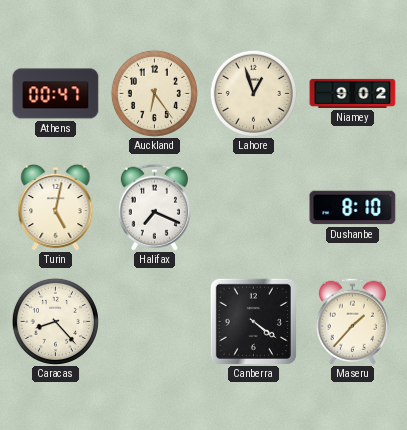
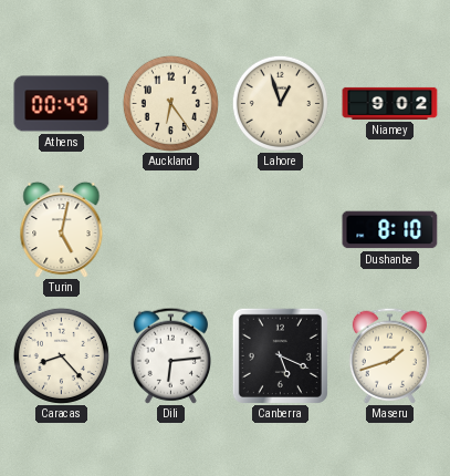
Athens: 00:47 -> 00:49
Halifax: 7:19 -> none
Dili: none -> 6:14
Canberra: 4:21 -> 5:19
Maseru: 1:37 -> 1:42
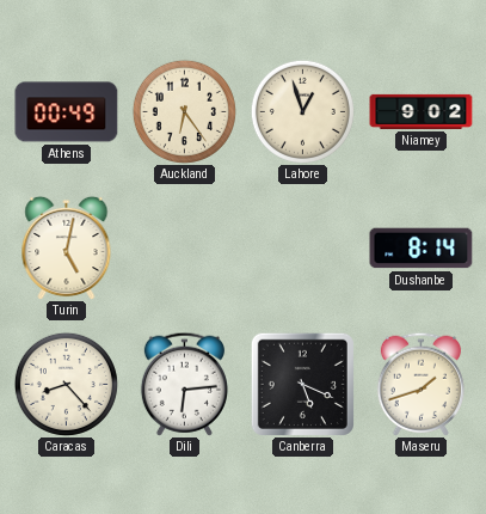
Dushanbe: 8:10 -> 8:14
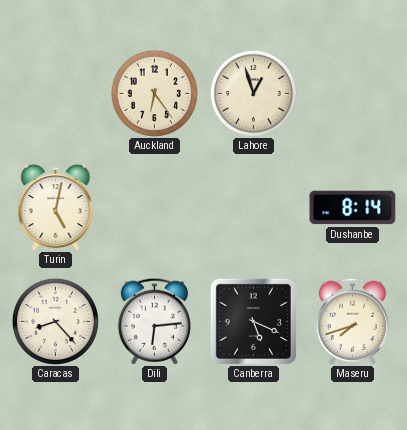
Athens: 00:49 -> none
Niamey: 9:02 -> none
Maseru: 1:42 -> 7:42
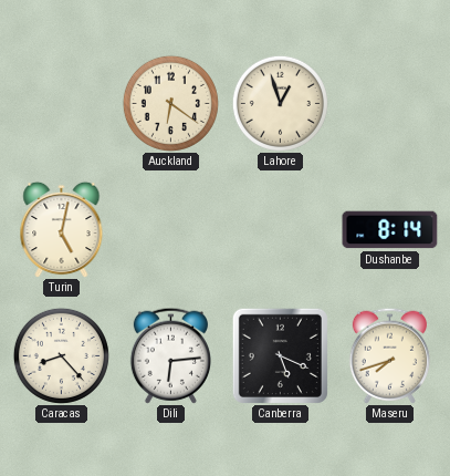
Auckland: 6:24 -> 6:21
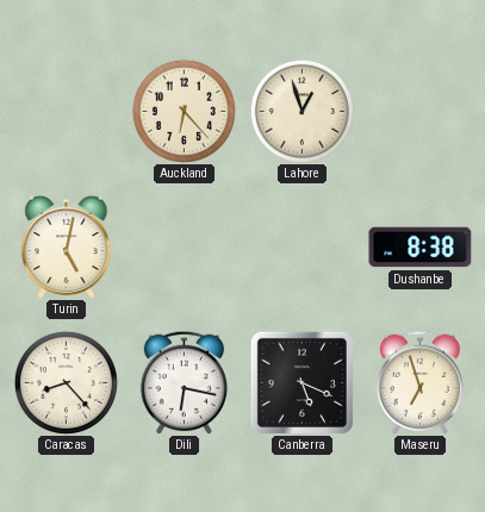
Auckland: 6:21 -> 6:23
Dushanbe: 8:14 -> 8:38
Dili: 6:14 -> 6:17
Maseru: 7:42 -> 6:57
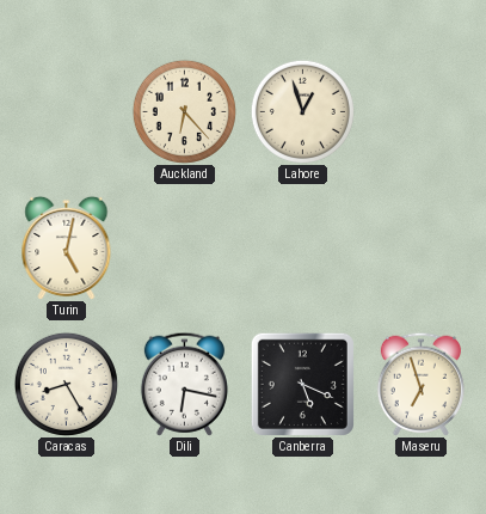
Dushanbe: 8:38 -> none
Caracas: 8:23 -> 8:25
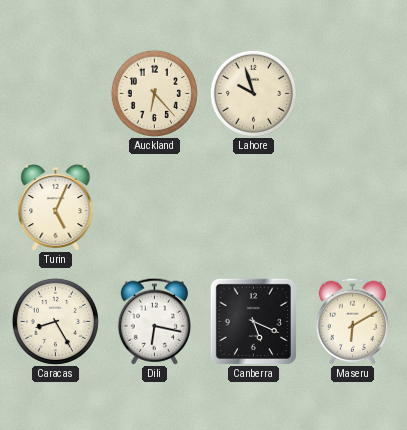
Lahore: 12:57 -> 9:57
Turin: 5:02 -> 5:04
Maseru: 6:57 -> 6:10
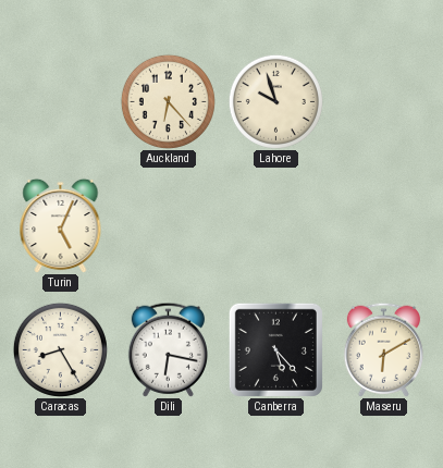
Canberra: 5:19 -> 5:23
